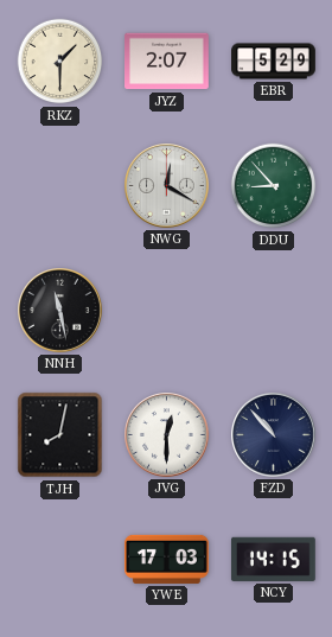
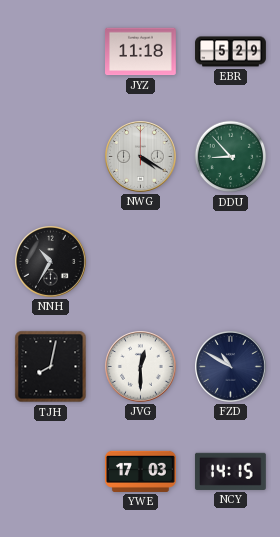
RKZ: 1:30 -> none
JYZ: 2:07 -> 11:18
NWG: 12:20 -> 4:20
NNH: 11:28 -> 10:35
FZD: 10:53 -> 10:50
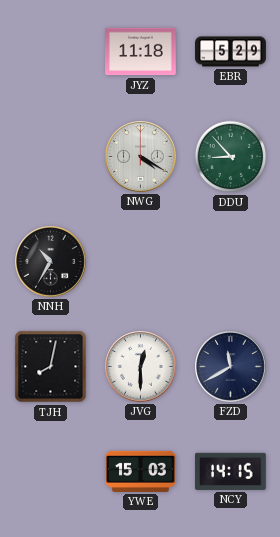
FZD: 10:50 -> 11:40
YWE: 17:03 -> 15:03
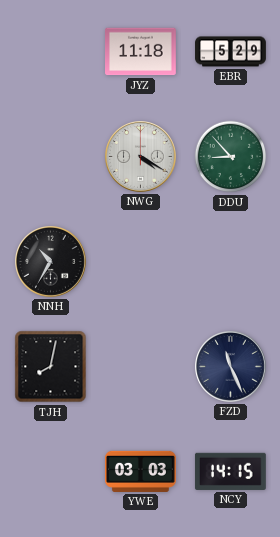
JVG: 12:30 -> none
FZD: 11:40 -> 11:26
YWE: 15:03 -> 03:03
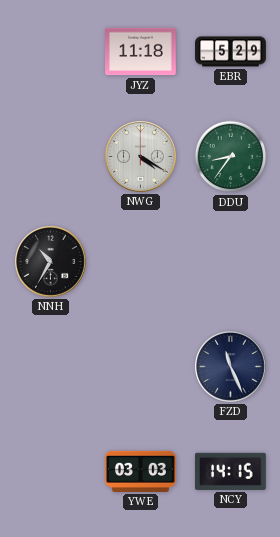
DDU: 8:53 -> 8:36
TJH: 8:02 -> none
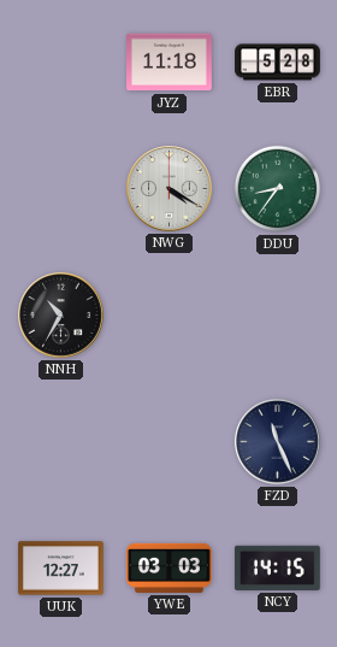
EBR: 5:29 -> 5:28
UUK: none -> 12:27
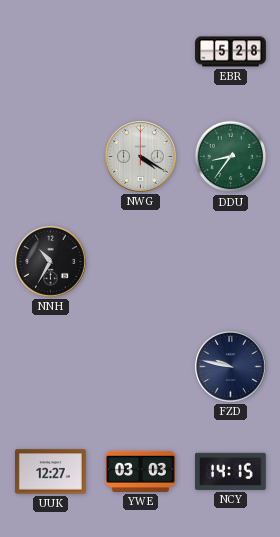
JYZ: 11:18 -> none
FZD: 11:26 -> 9:47
